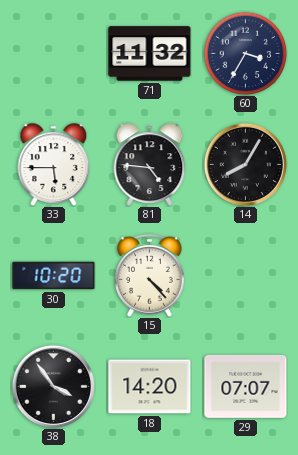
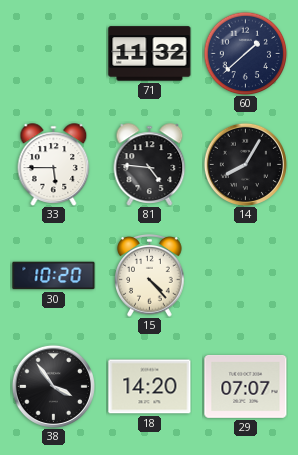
60: 3:35 -> 1:38
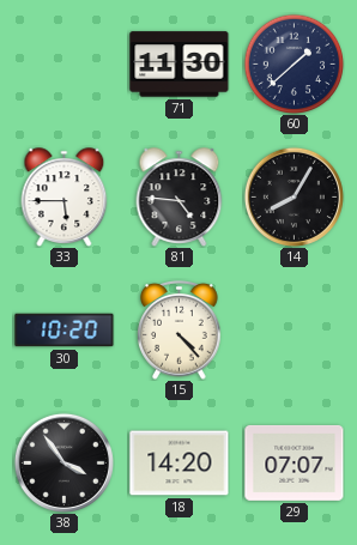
71: 11:32 -> 11:30
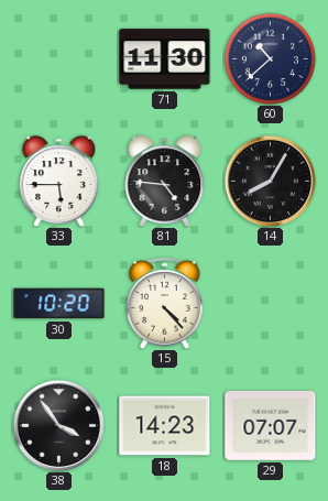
60: 1:38 -> 10:38
18: 14:20 -> 14:23
